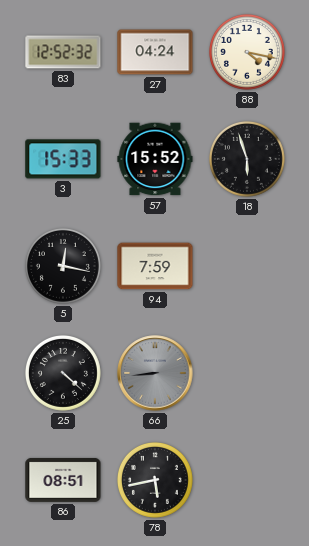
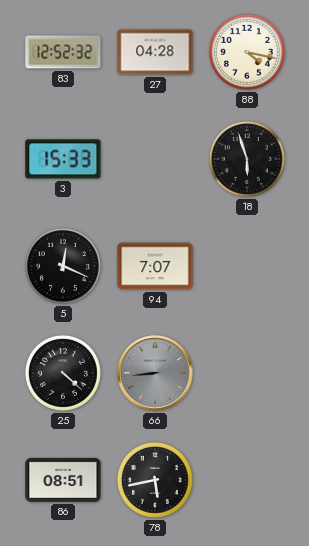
27: 04:24 -> 04:28
57: 15:52 -> none
5: 12:17 -> 12:19
94: 7:59 -> 7:07
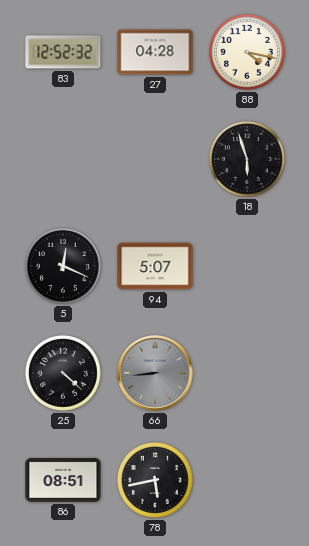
3: 15:33 -> none
94: 7:07 -> 5:07
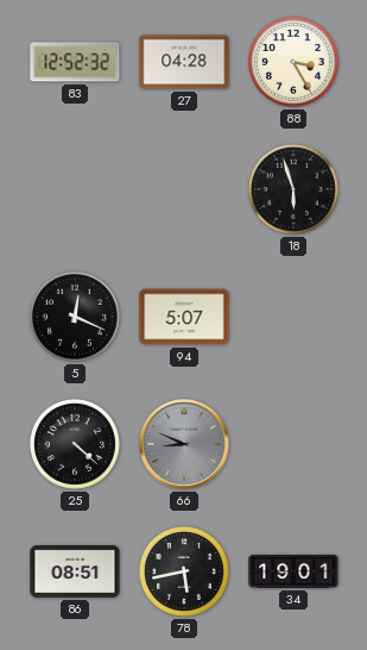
88: 4:17 -> 3:25
66: 8:44 -> 8:49
34: none -> 19:01
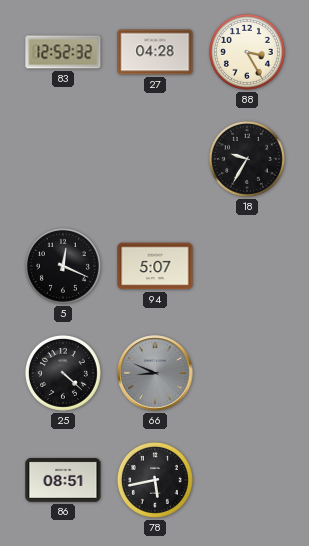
18: 5:57 -> 9:35
34: 19:01 -> none
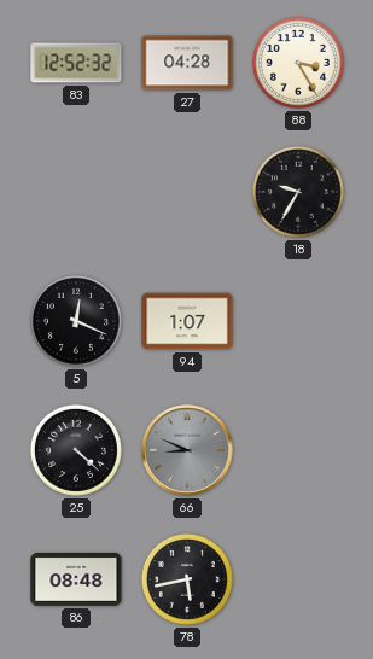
94: 5:07 -> 1:07
86: 08:51 -> 08:48
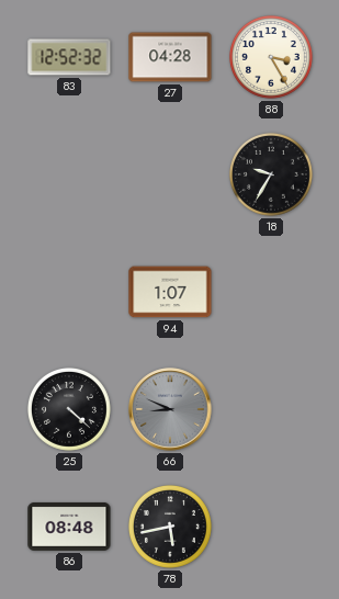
5: 12:19 -> none
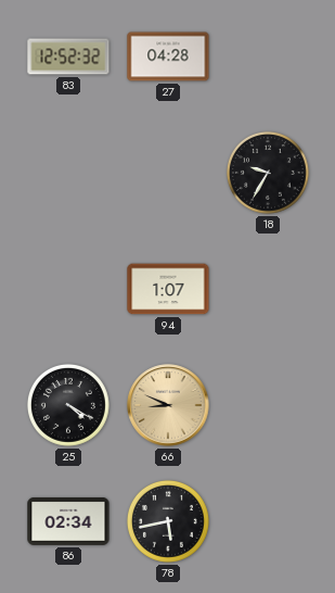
88: 3:25 -> none
25: 4:22 -> 4:20
66 dial: grey -> champagne
86: 08:48 -> 02:34
